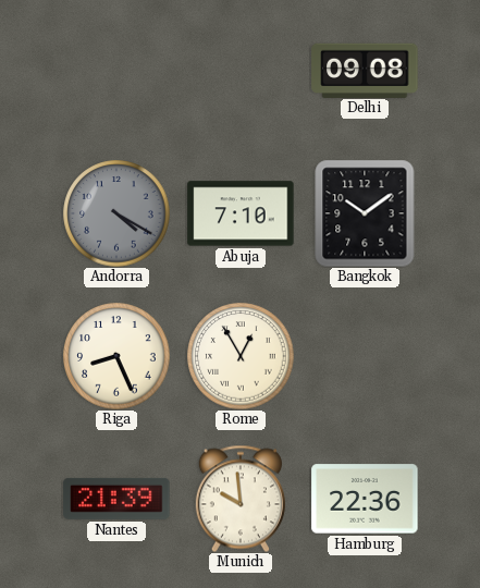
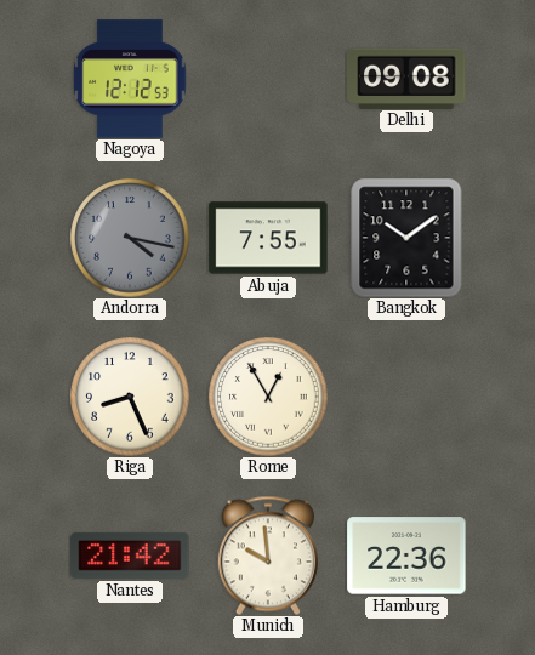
Nagoya: none -> 12:12
Andorra: 4:20 -> 4:17
Abuja: 7:10 -> 7:55
Nantes: 21:39 -> 21:42
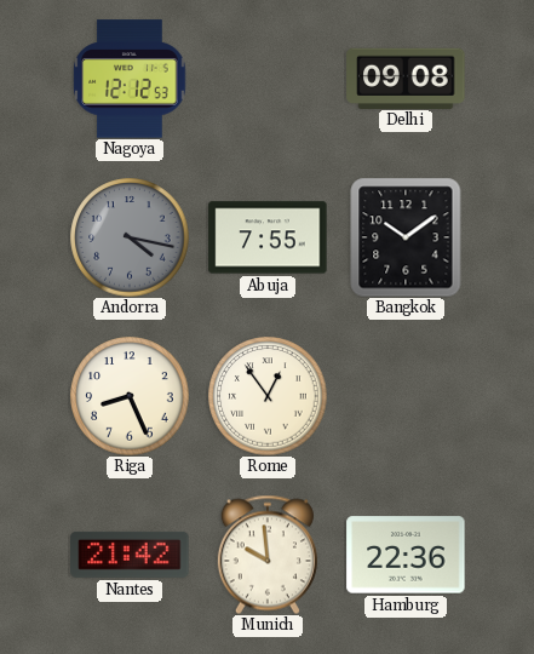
Rome: 12:55 -> 12:54
